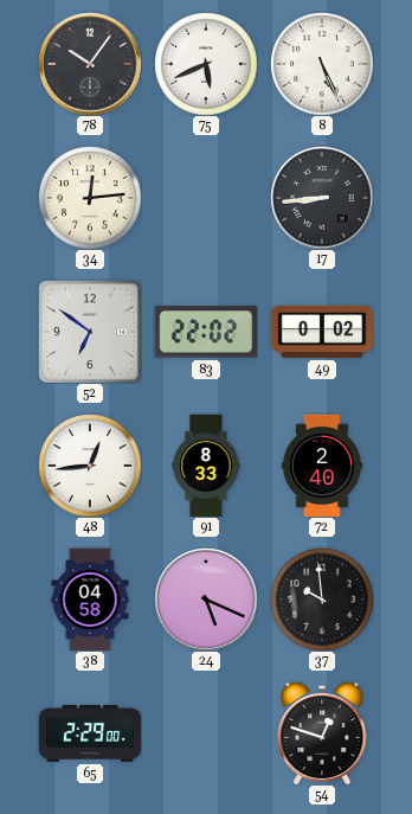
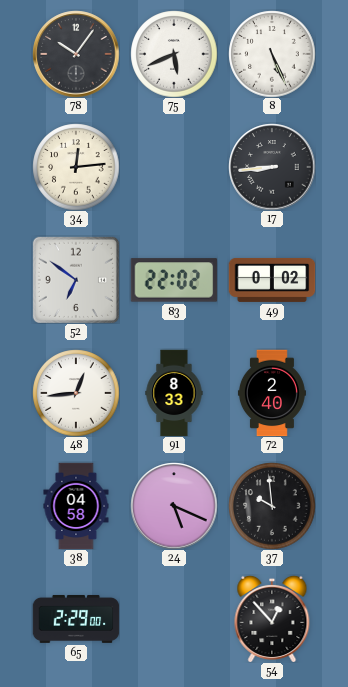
54: 12:48 -> 12:53
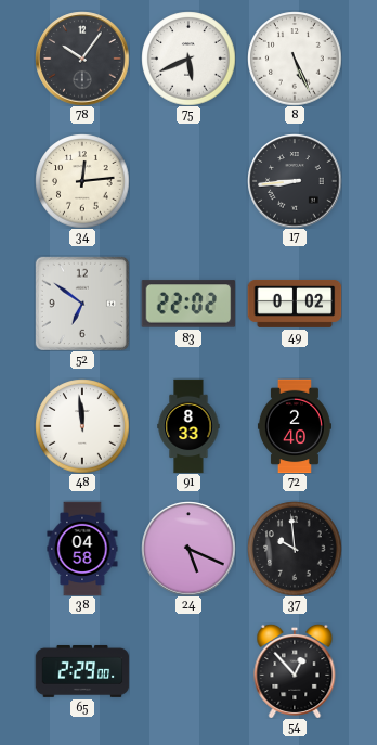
48: 12:44 -> 11:59
